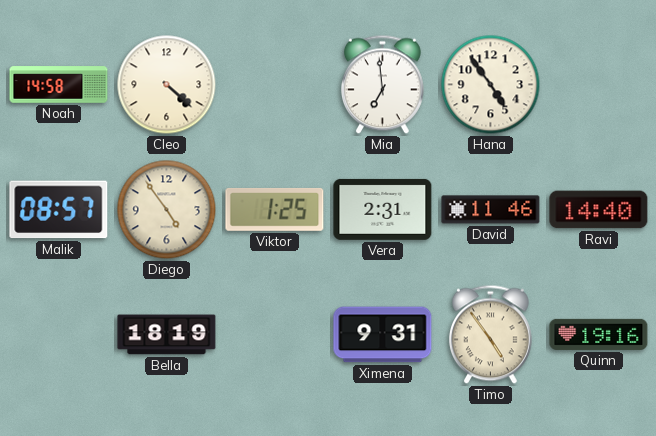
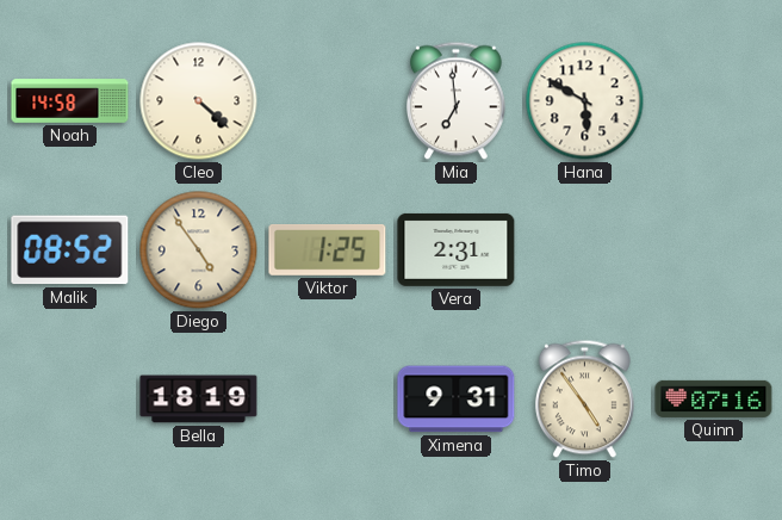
Hana: 4:54 -> 5:50
Malik: 08:57 -> 08:52
David: 11:46 -> none
Ravi: 14:40 -> none
Quinn: 19:16 -> 07:16
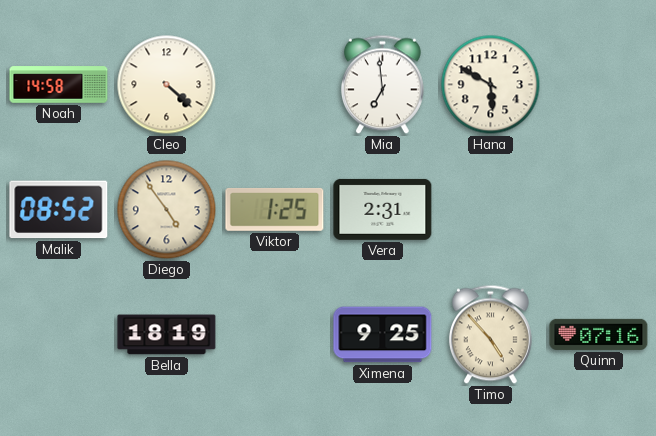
Ximena: 9:31 -> 9:25
Timo: 4:54 -> 4:53
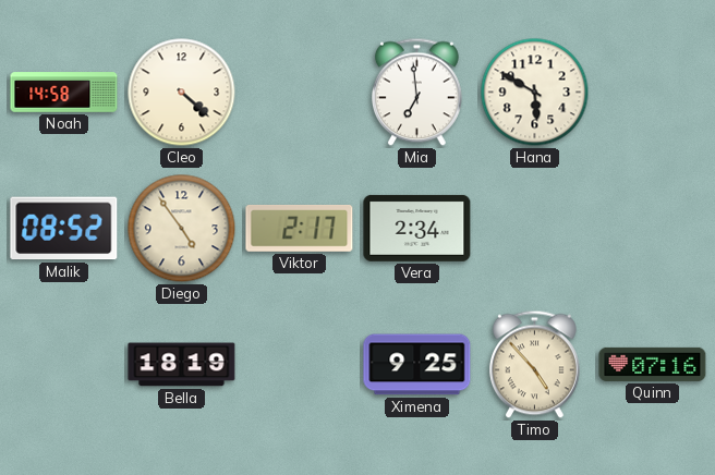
Viktor: 1:25 -> 2:17
Vera: 2:31 -> 2:34
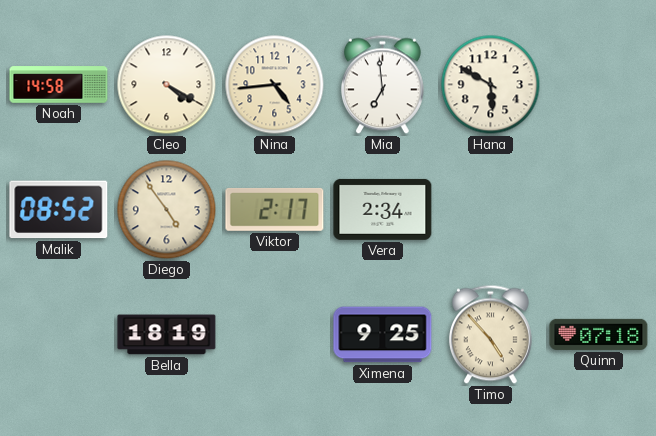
Cleo: 4:22 -> 4:20
Nina: none -> 4:44
Quinn: 07:16 -> 07:18
